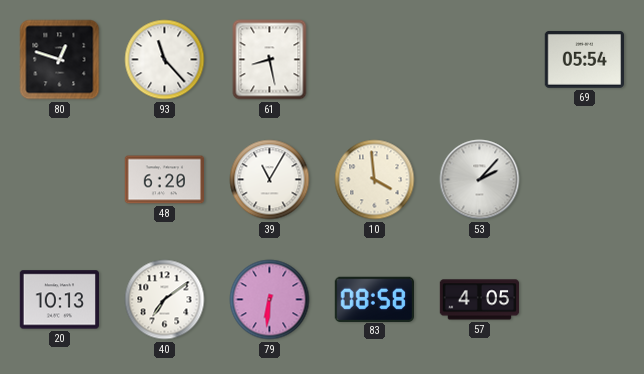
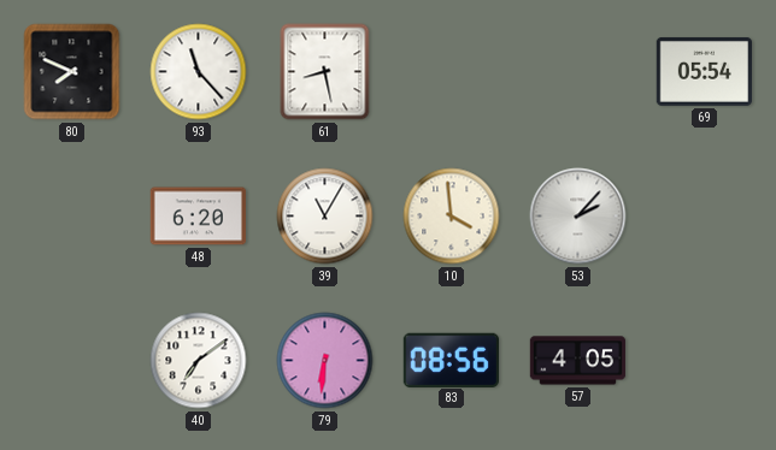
80: 12:48 -> 7:49
20: 10:13 -> none
83: 08:58 -> 08:56
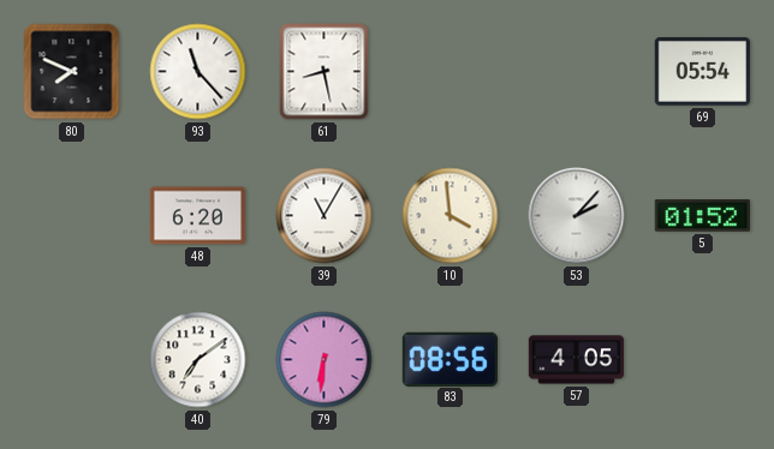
5: none -> 01:52
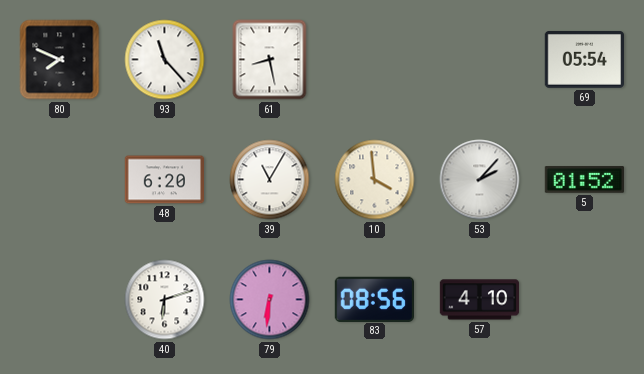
40: 7:09 -> 6:12
57: 4:05 -> 4:10
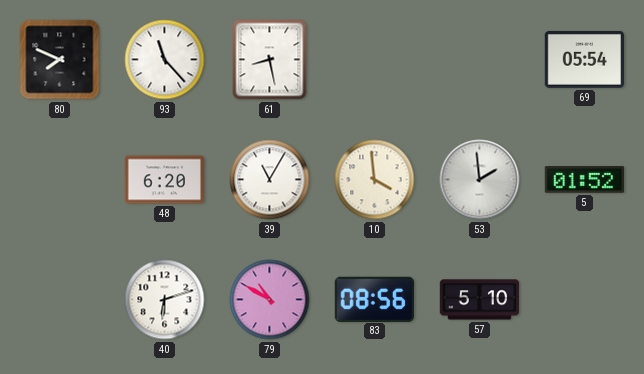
53: 2:07 -> 1:59
79: 6:31 -> 10:50
57: 4:10 -> 5:10
